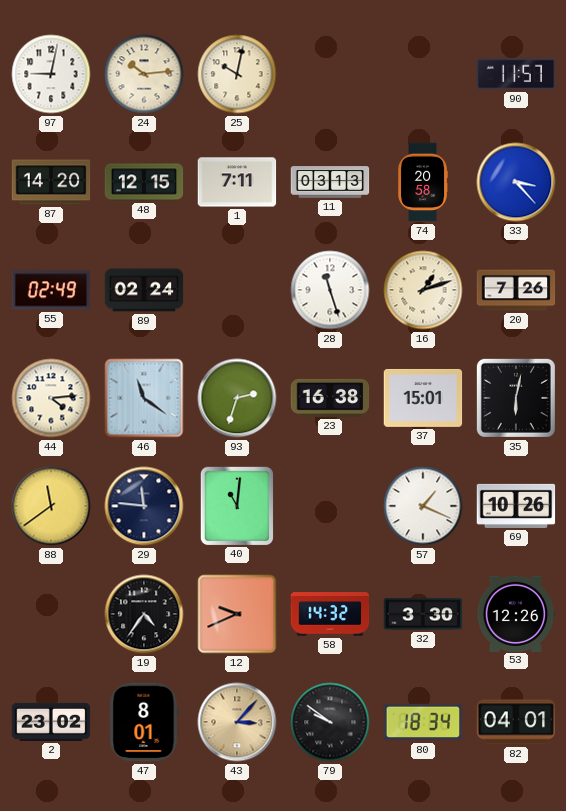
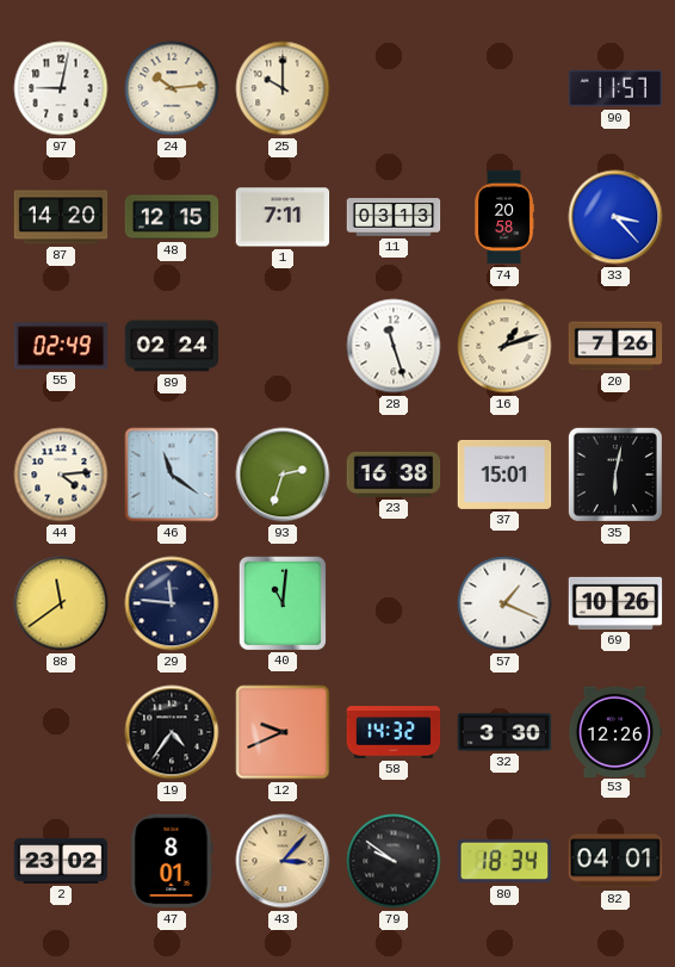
25: 10:02 -> 10:00
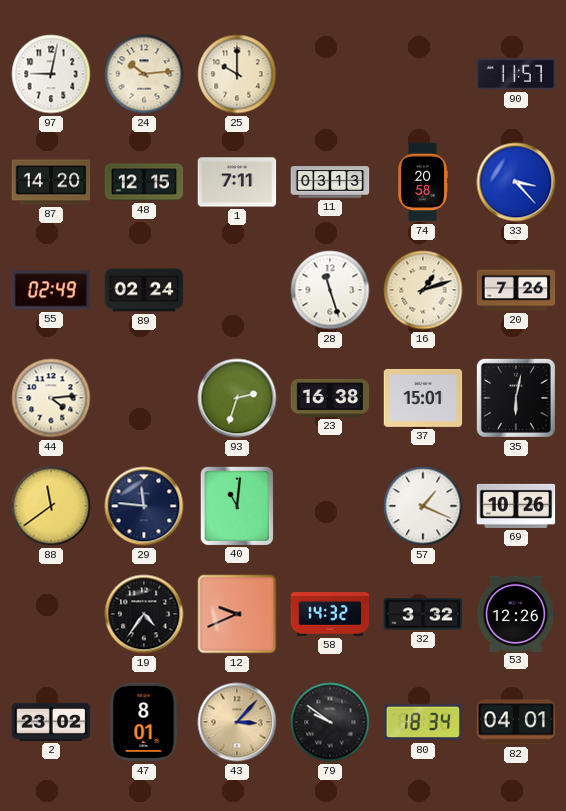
46: 11:21 -> none
32: 3:30 -> 3:32
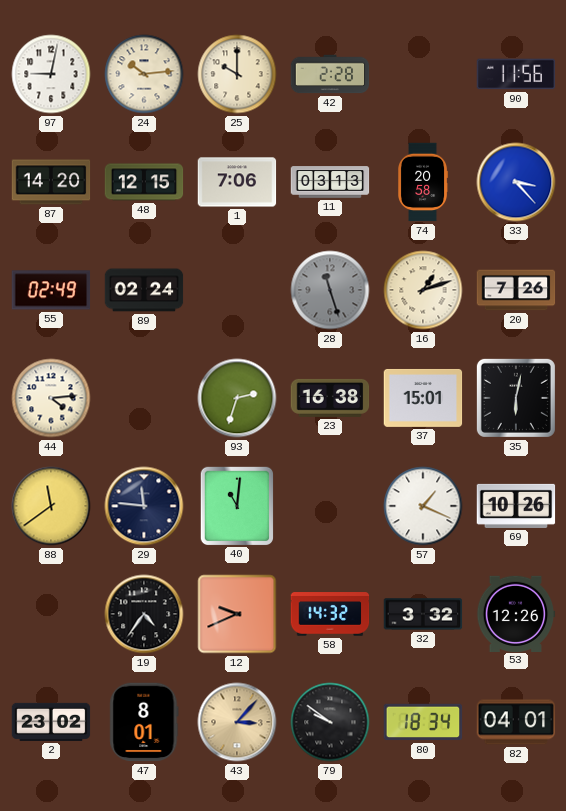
42: none -> 2:28
90: 11:57 -> 11:56
1: 7:11 -> 7:06
28 dial: white -> grey
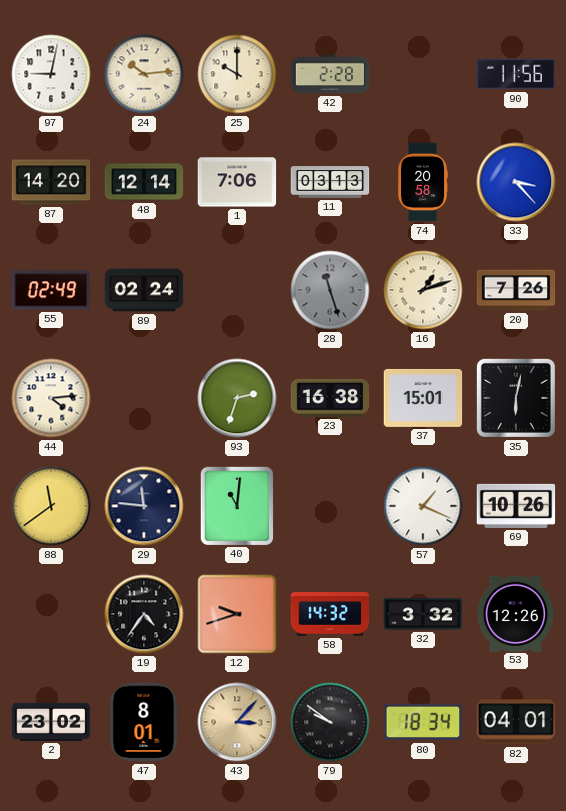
48: 12:15 -> 12:14
12: 9:41 -> 9:42
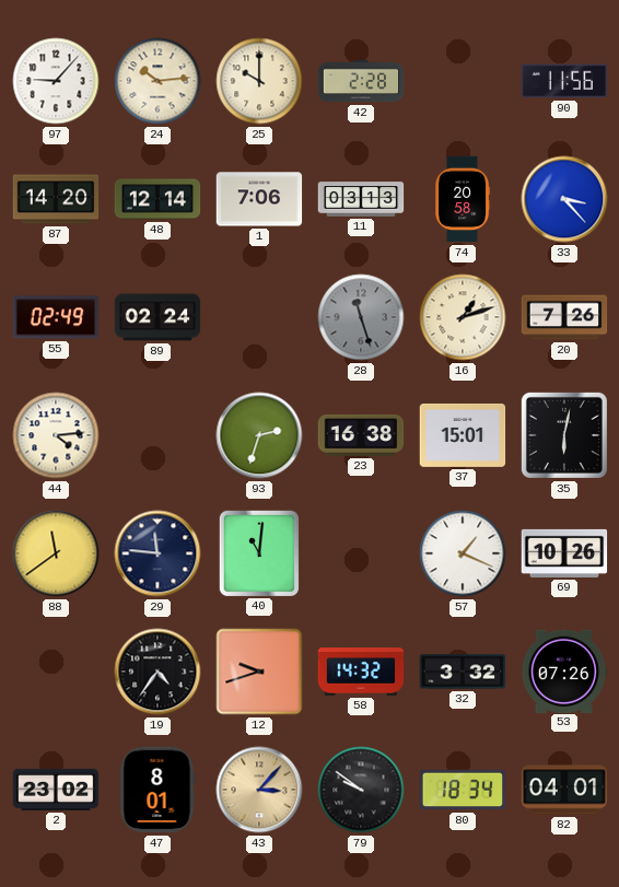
97: 9:02 -> 9:07
53: 12:26 -> 07:26
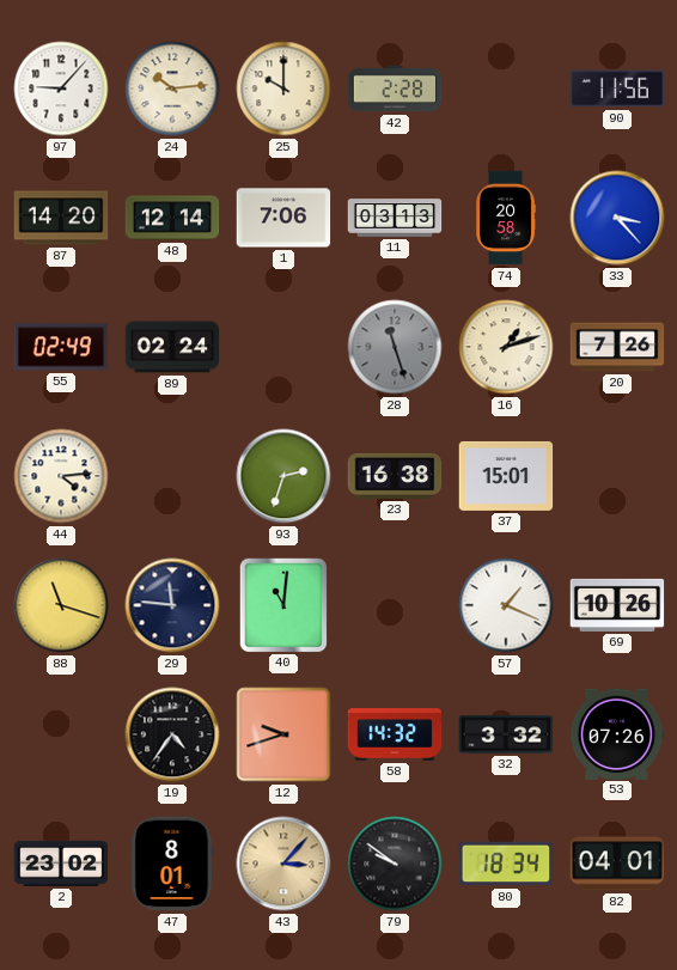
35: 6:02 -> none
88: 11:39 -> 11:18
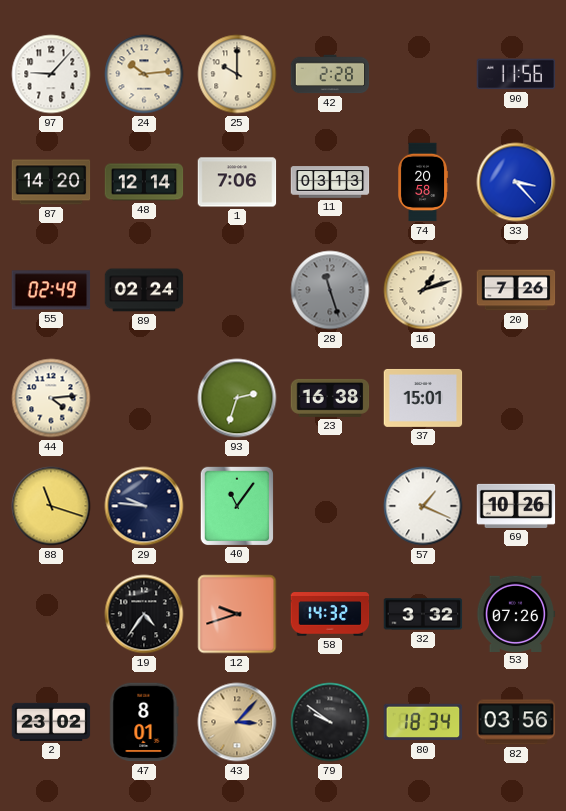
29: 11:46 -> 9:46
40: 11:01 -> 11:06
82: 04:01 -> 03:56
